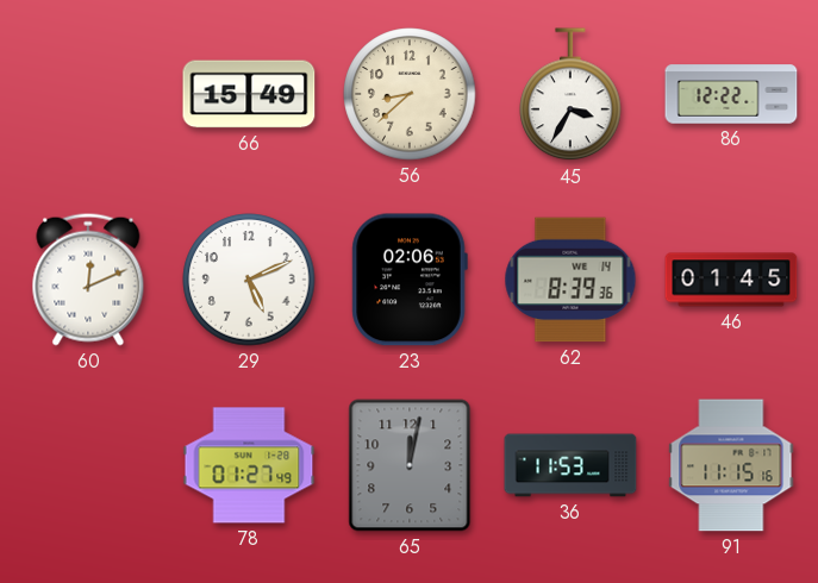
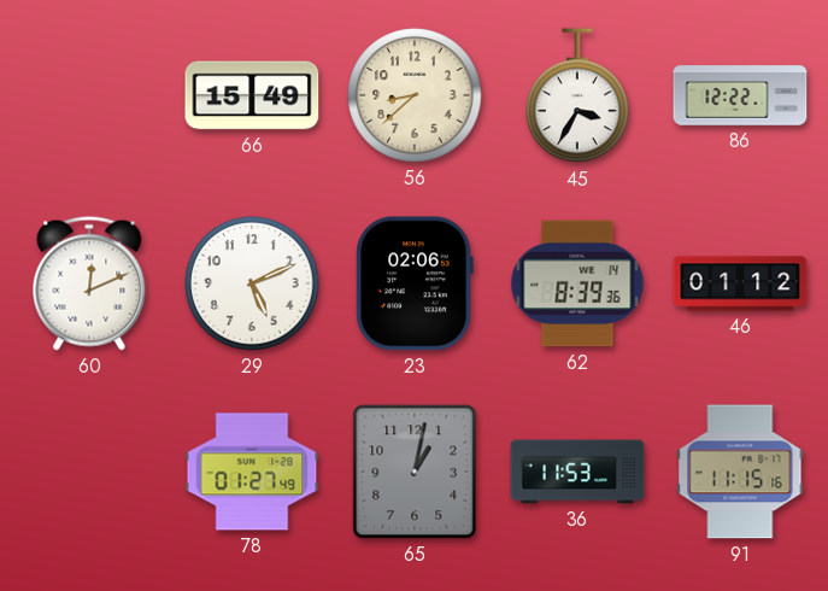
46: 01:45 -> 01:12
65: 12:02 -> 1:02
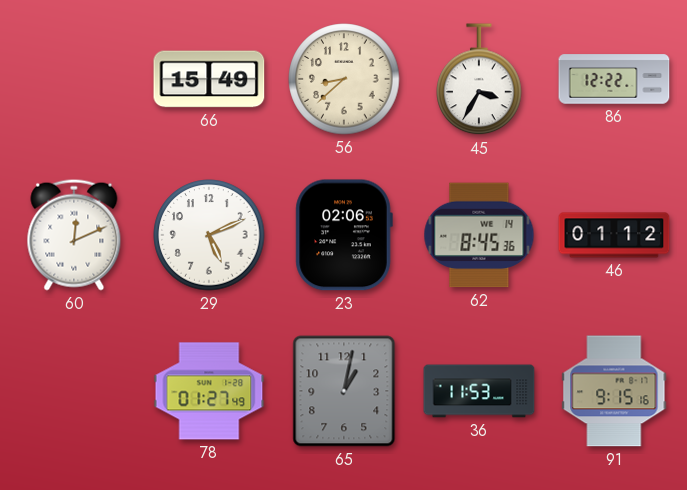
62: 8:39 -> 8:45
91: 11:15 -> 9:15
